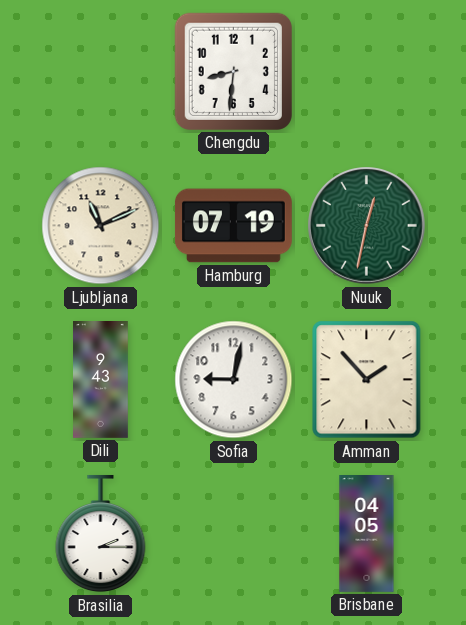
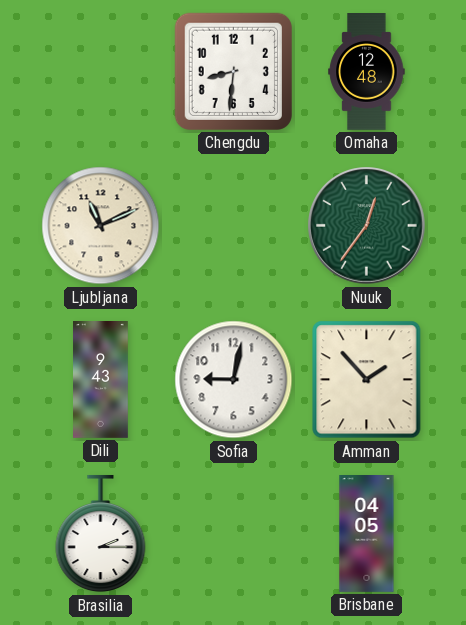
Omaha: none -> 12:48
Hamburg: 07:19 -> none
Nuuk: 12:32 -> 12:36
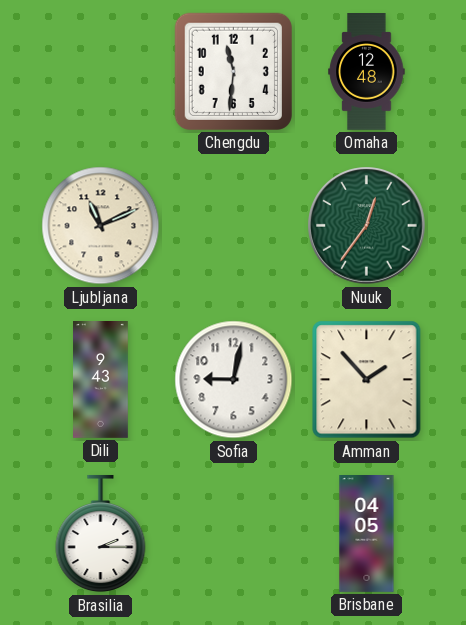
Chengdu: 8:31 -> 11:31
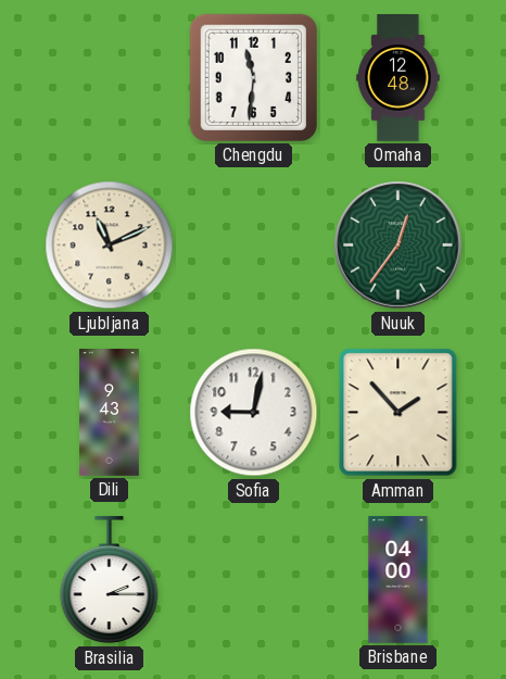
Brisbane: 04:05 -> 04:00
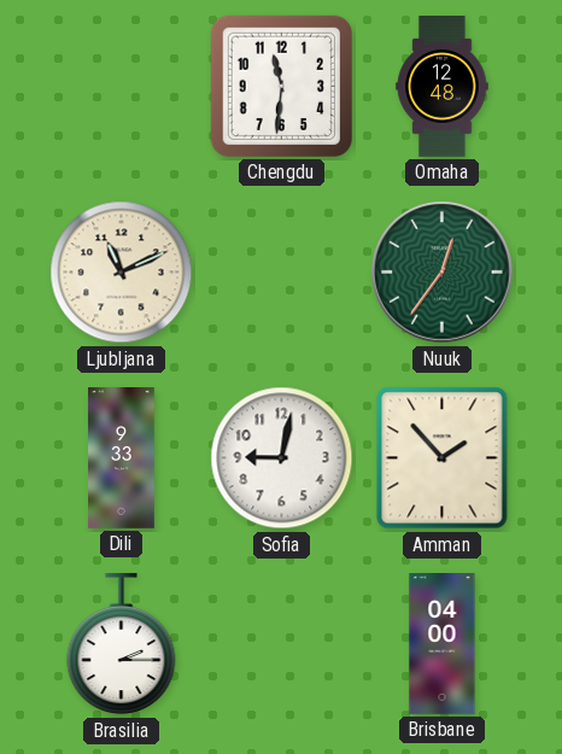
Dili: 9:43 -> 9:33
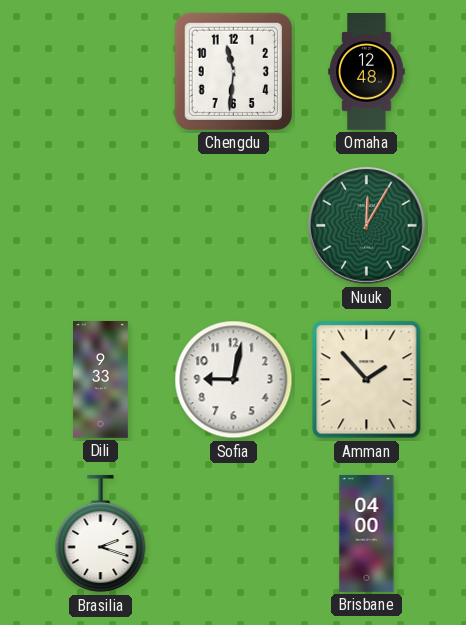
Ljubljana: 11:11 -> none
Nuuk: 12:36 -> 12:05
Brasilia: 2:15 -> 2:18
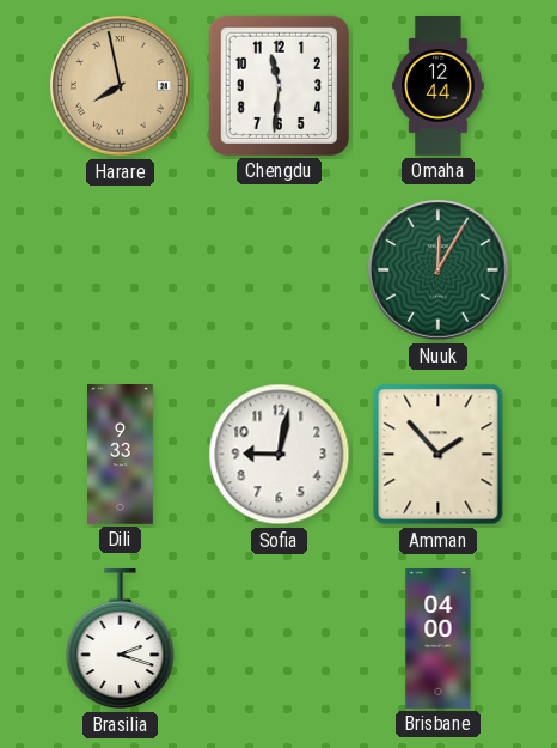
Harare: none -> 7:58
Omaha: 12:48 -> 12:44
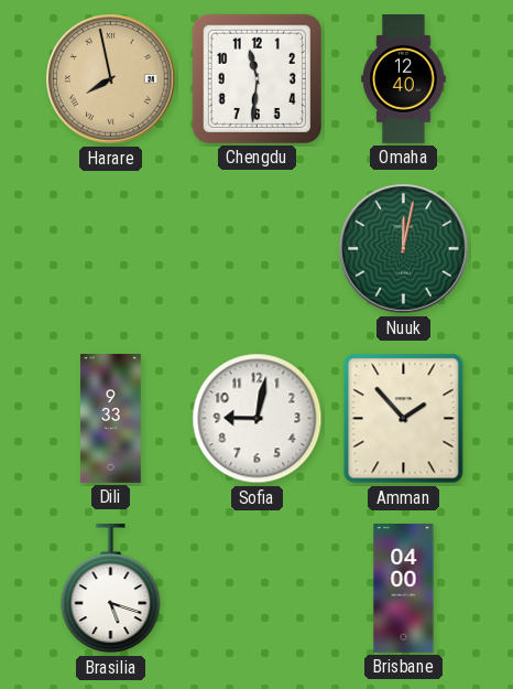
Omaha: 12:44 -> 12:40
Nuuk: 12:05 -> 12:02
Brasilia: 2:18 -> 5:18
